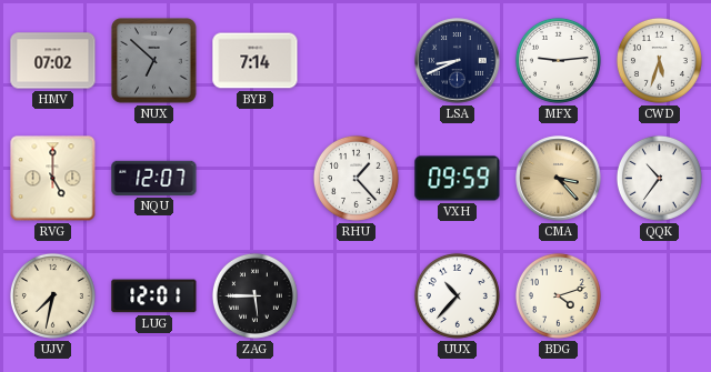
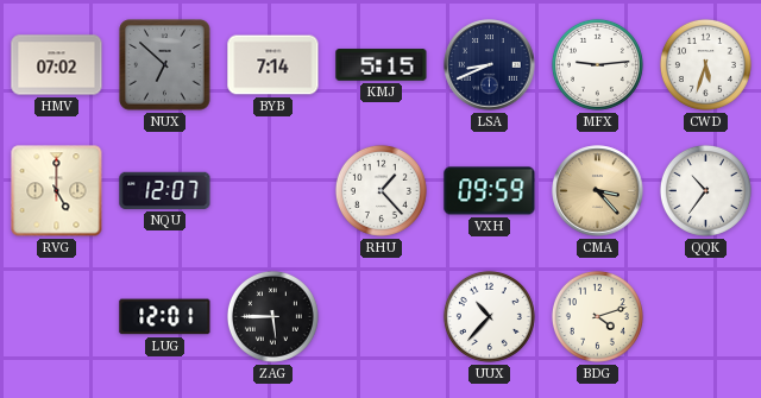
KMJ: none -> 5:15
UJV: 7:32 -> none
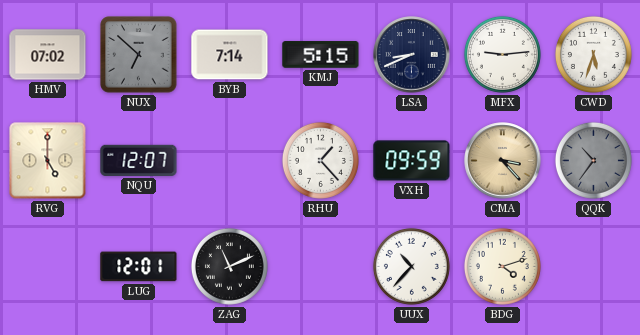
QQK dial: white -> grey
ZAG: 5:45 -> 11:11
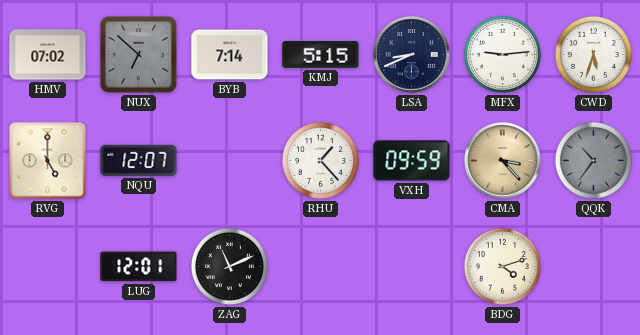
UUX: 10:37 -> none
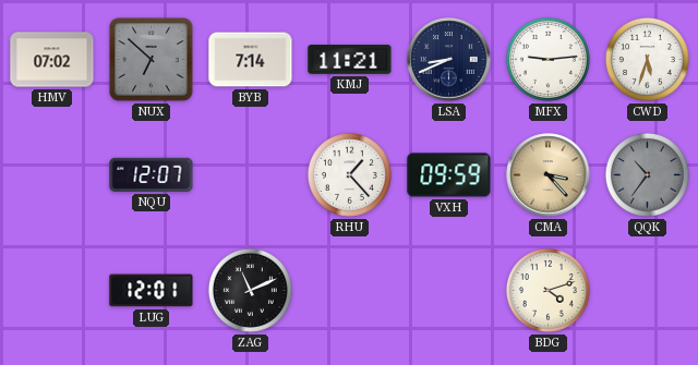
KMJ: 5:15 -> 11:21
RVG: 5:00 -> none
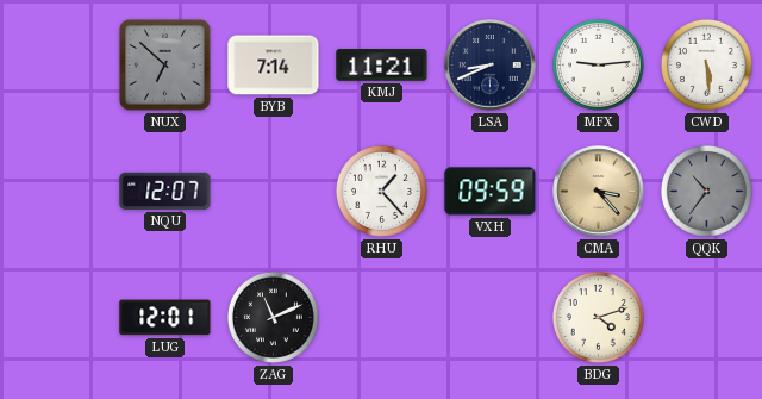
HMV: 07:02 -> none
CWD: 5:33 -> 5:29
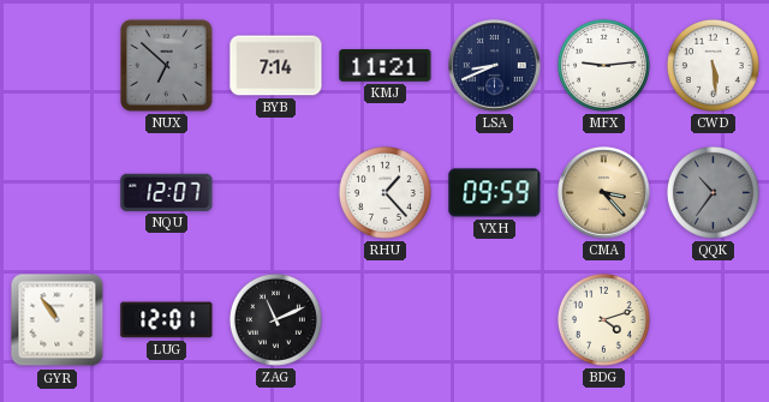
GYR: none -> 10:54
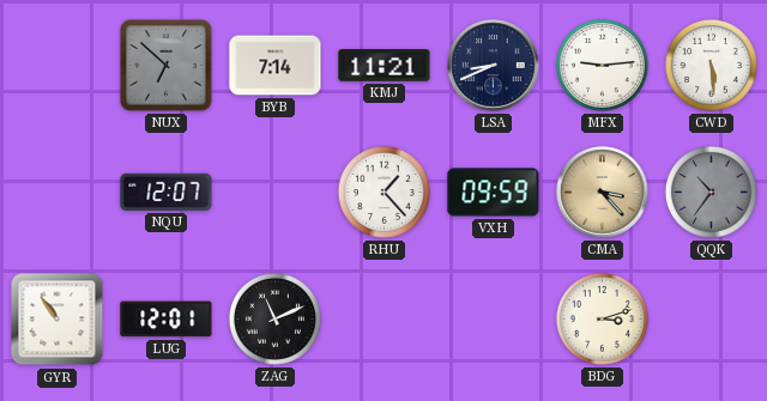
BDG: 4:12 -> 3:12
